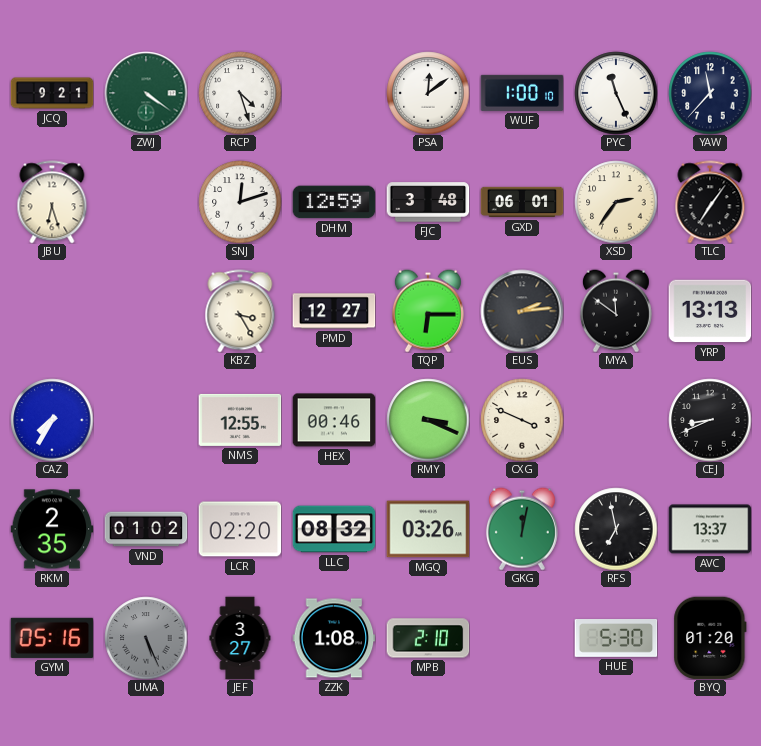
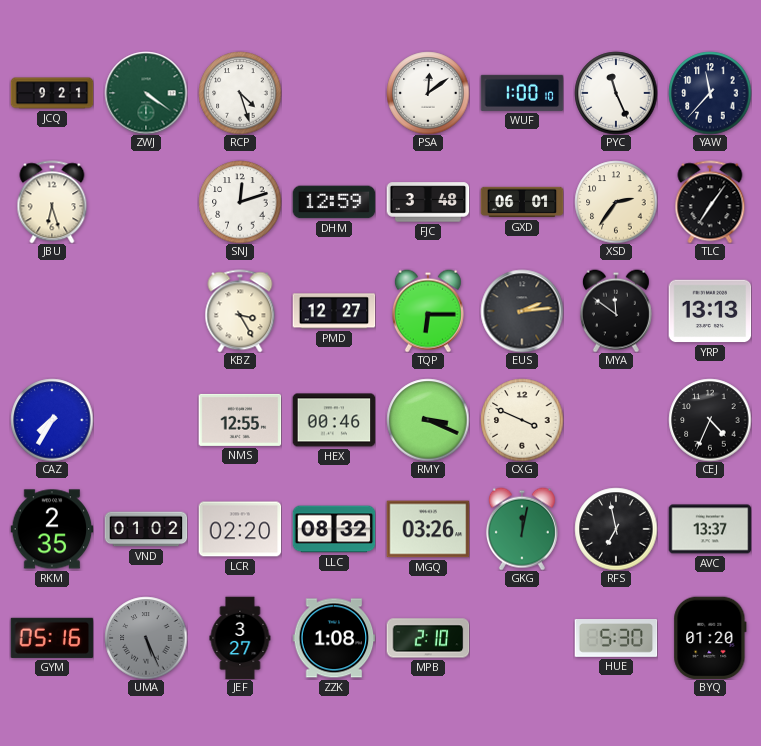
CEJ: 8:41 -> 4:34
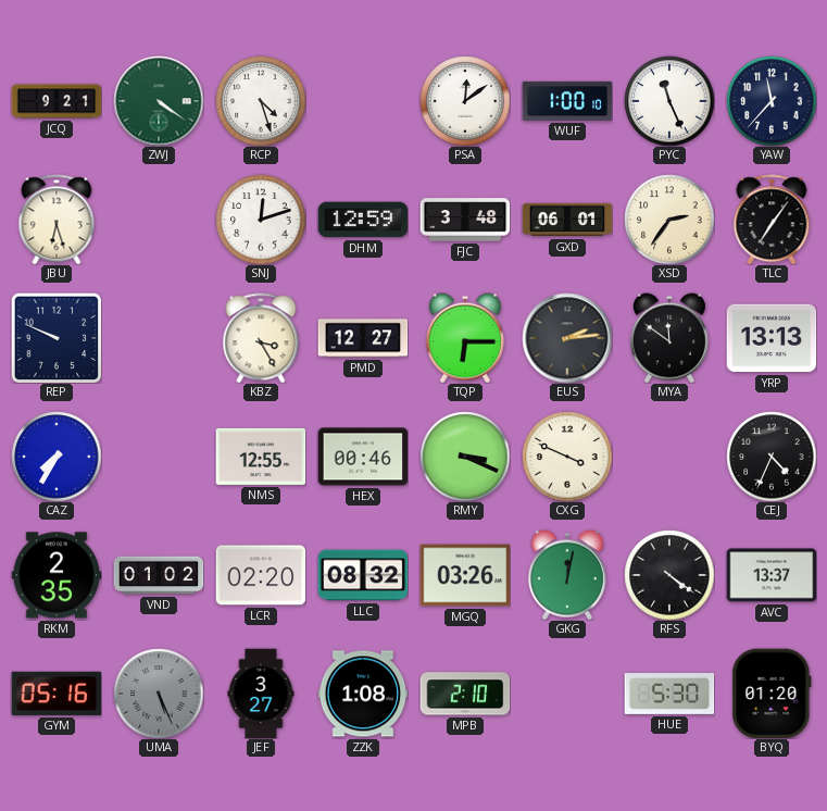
REP: none -> 9:49
RFS: 6:58 -> 4:21
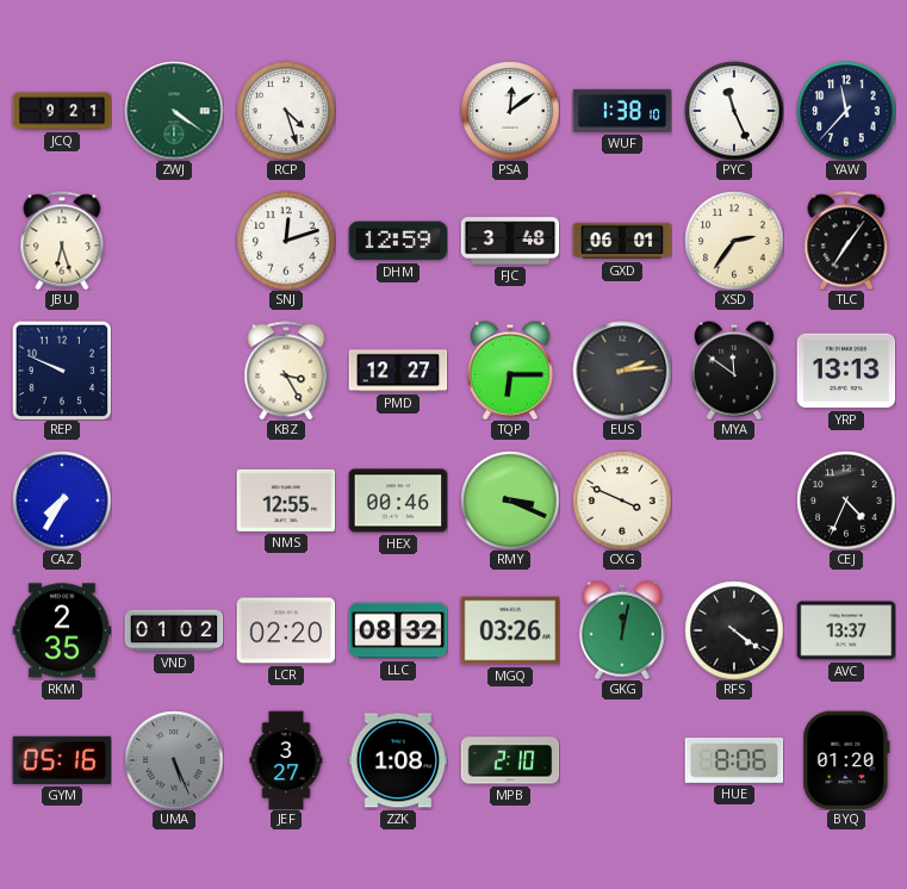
WUF: 1:00 -> 1:38
HUE: 5:30 -> 8:06
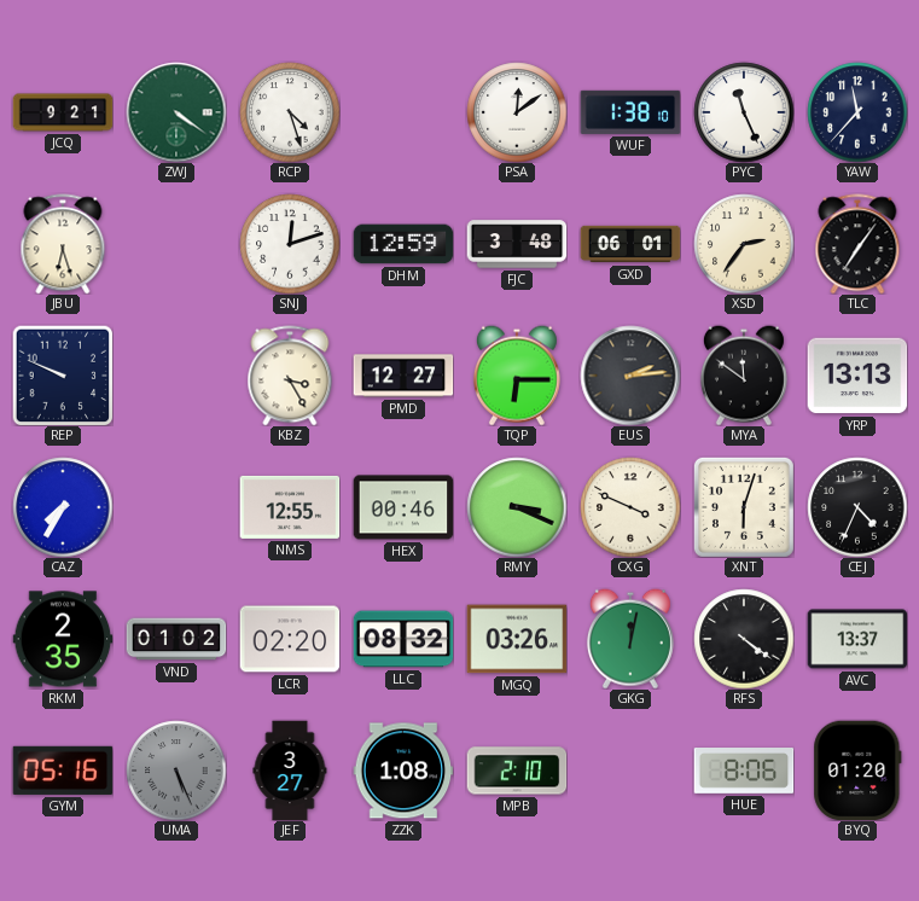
XNT: none -> 6:03
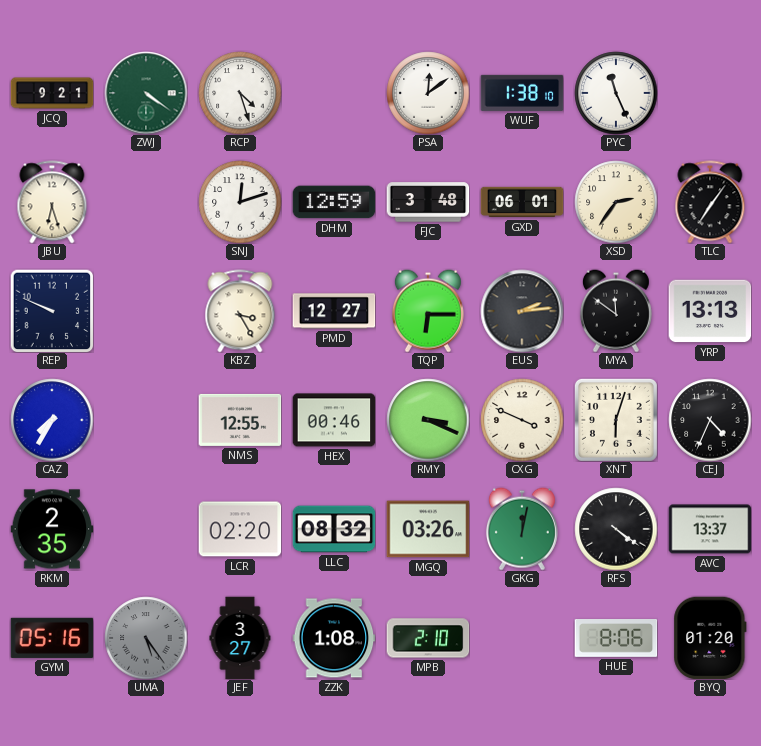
YAW: 11:37 -> none
VND: 01:02 -> none
UMA: 5:26 -> 5:24
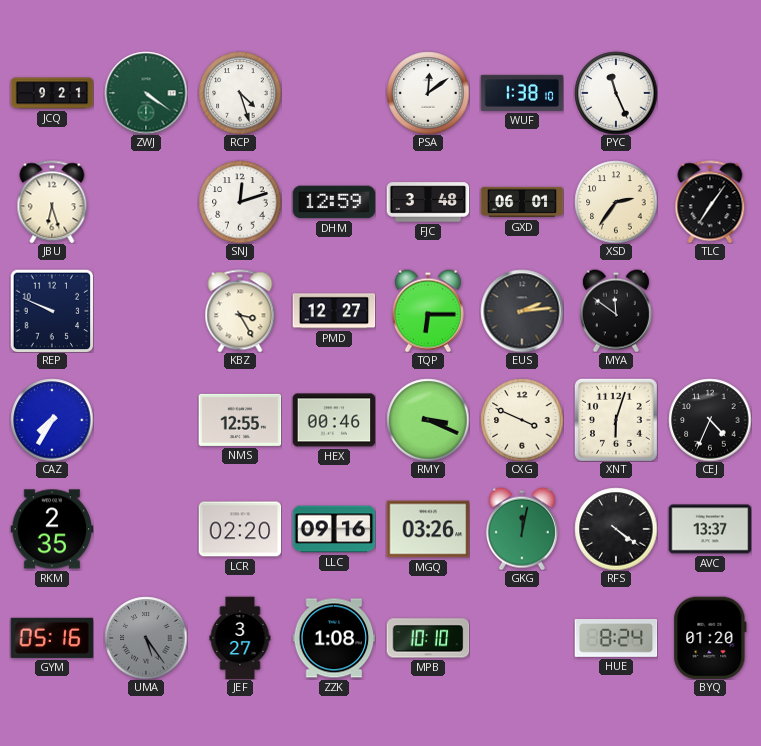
YRP: 13:13 -> none
LLC: 08:32 -> 09:16
MPB: 2:10 -> 10:10
HUE: 8:06 -> 8:24
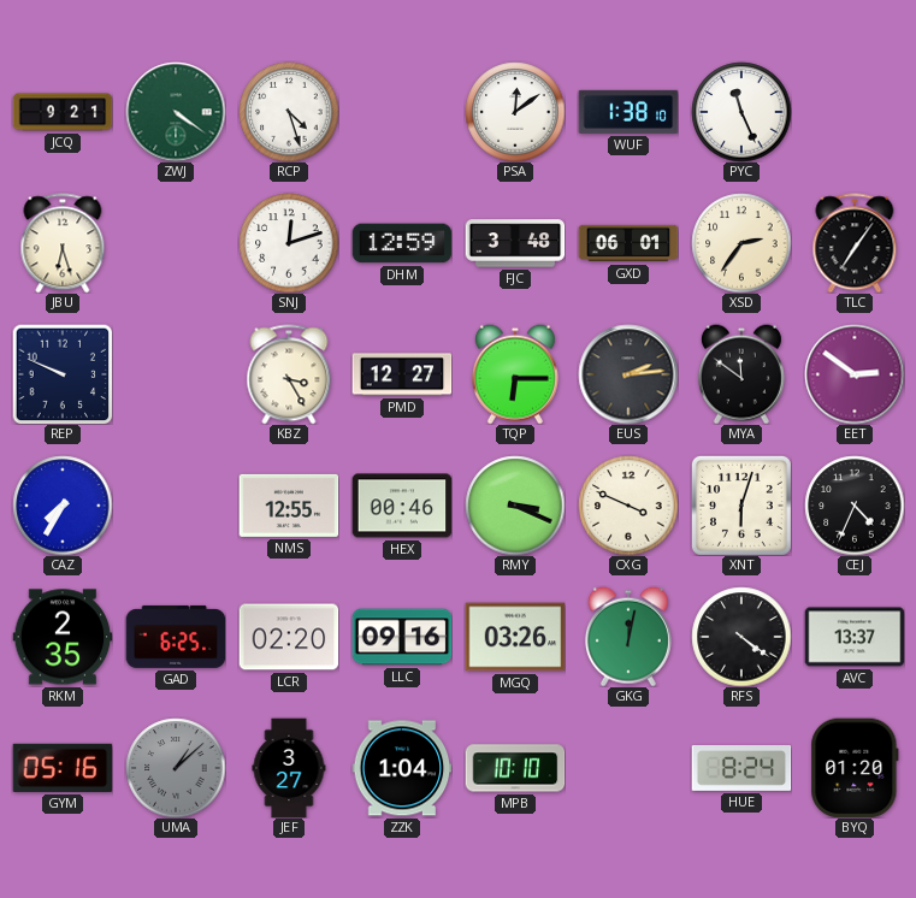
EET: none -> 2:51
GAD: none -> 6:25
UMA: 5:24 -> 1:08
ZZK: 1:08 -> 1:04
